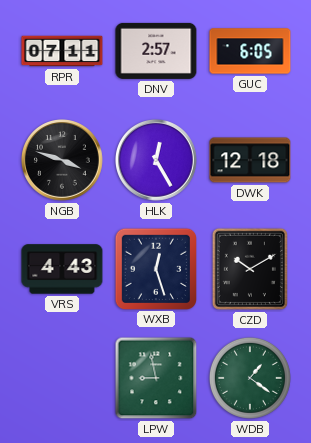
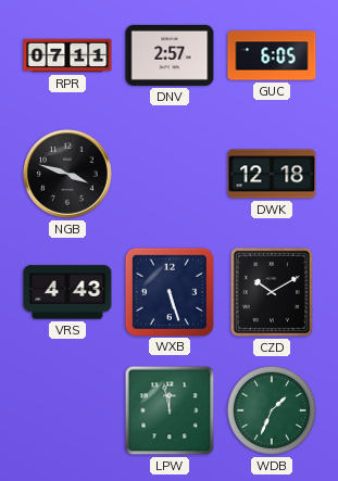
HLK: 12:25 -> none
WXB: 12:27 -> 5:27
LPW: 8:58 -> 11:58
WDB: 1:21 -> 1:34
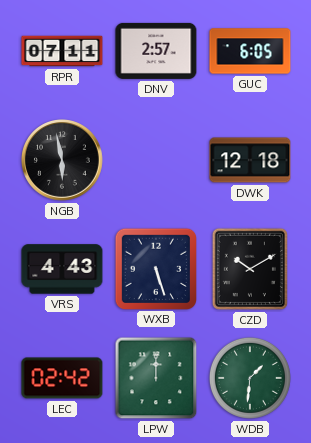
NGB: 3:48 -> 5:58
LEC: none -> 02:42
LPW: 11:58 -> 12:00
WDB: 1:34 -> 1:31
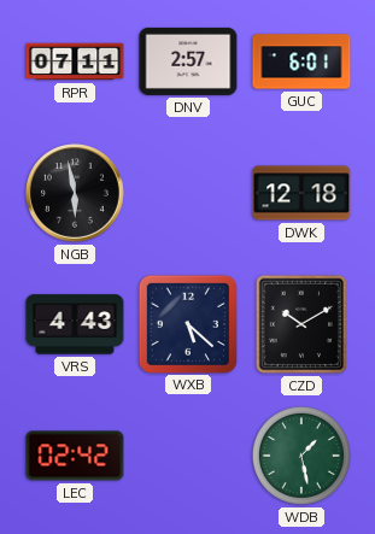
GUC: 6:05 -> 6:01
WXB: 5:27 -> 5:22
LPW: 12:00 -> none
WDB: 1:31 -> 1:28
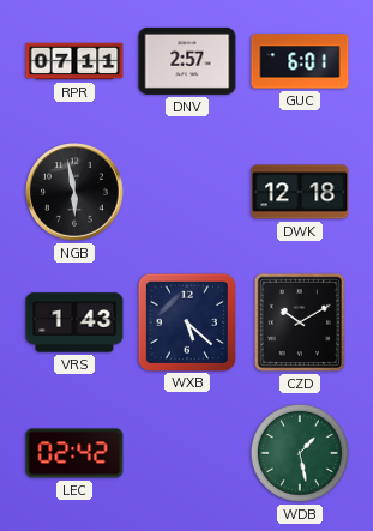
VRS: 4:43 -> 1:43
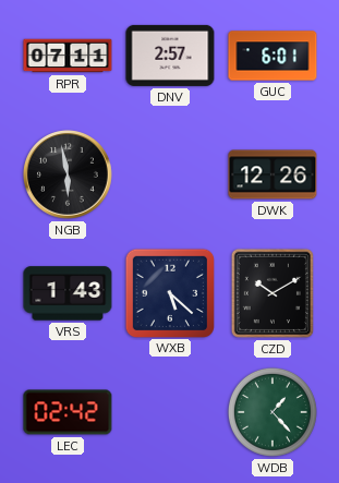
DWK: 12:18 -> 12:26
WDB: 1:28 -> 1:23
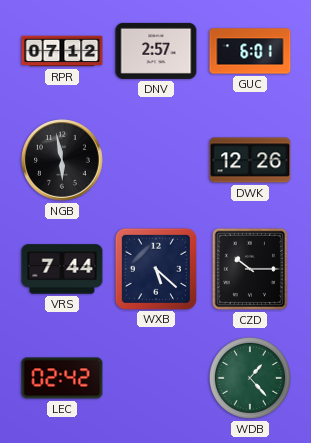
RPR: 07:11 -> 07:12
VRS: 1:43 -> 7:44
CZD: 10:10 -> 10:15
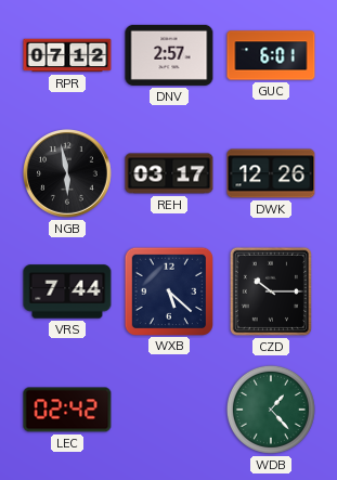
REH: none -> 03:17
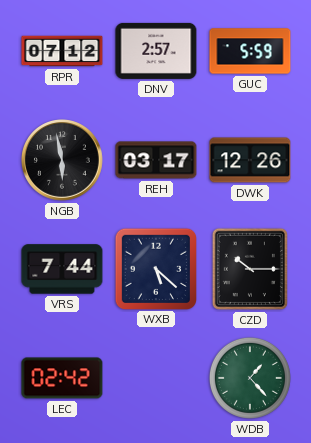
GUC: 6:01 -> 5:59
